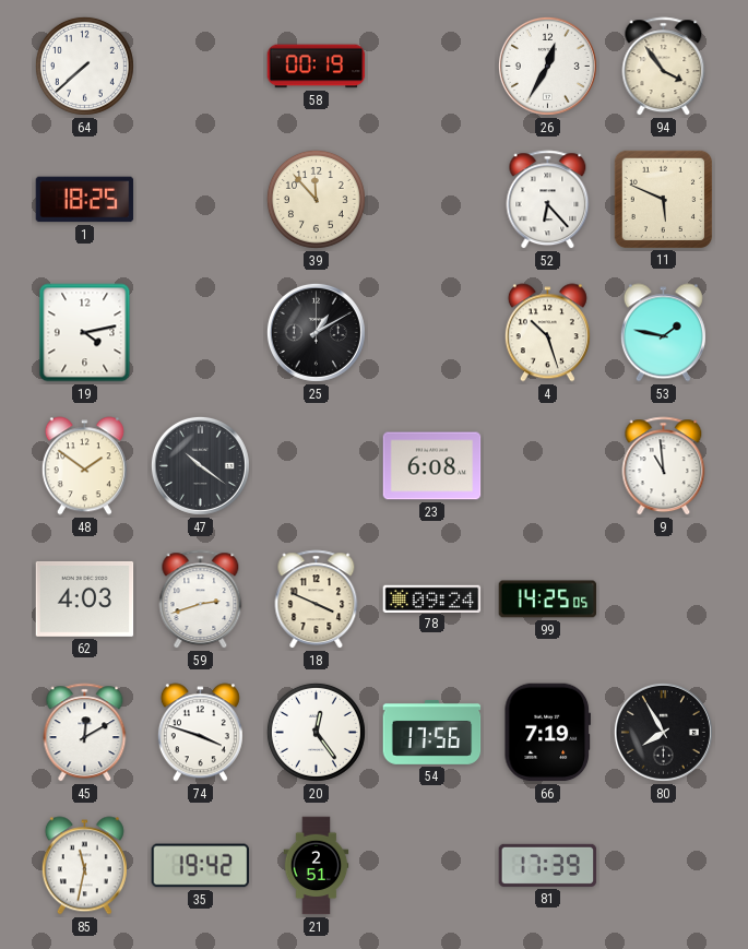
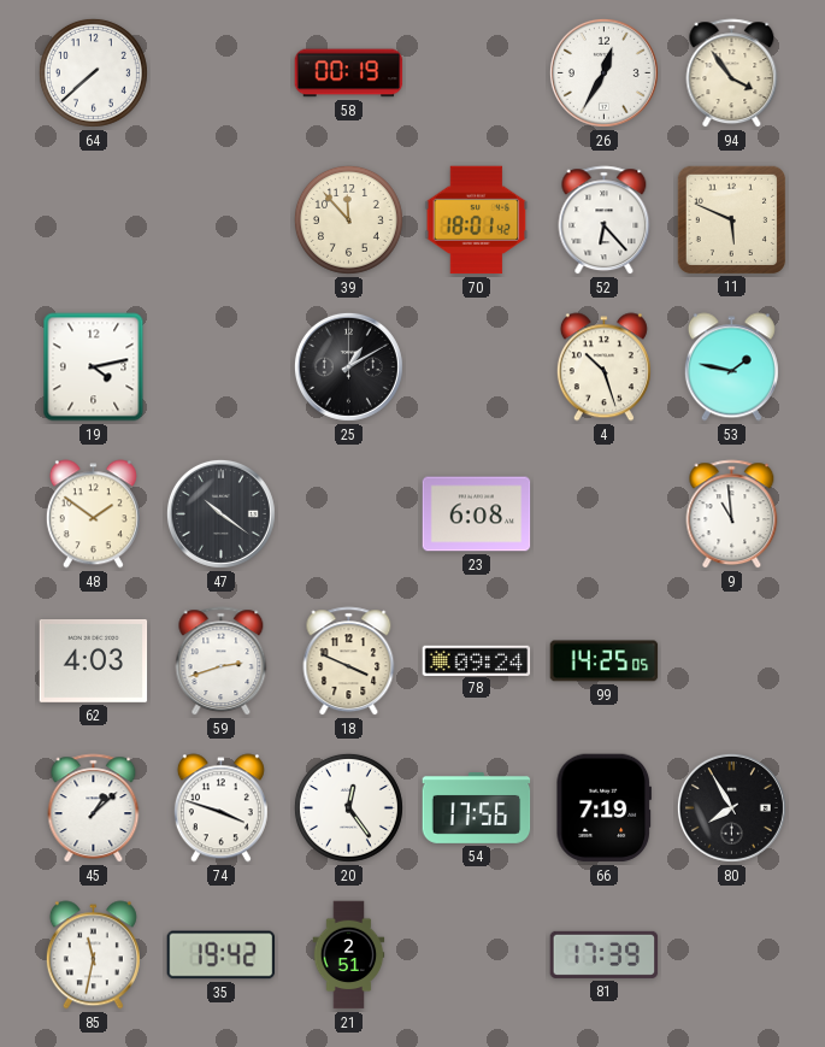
1: 18:25 -> none
70: none -> 18:01
45: 12:10 -> 1:08
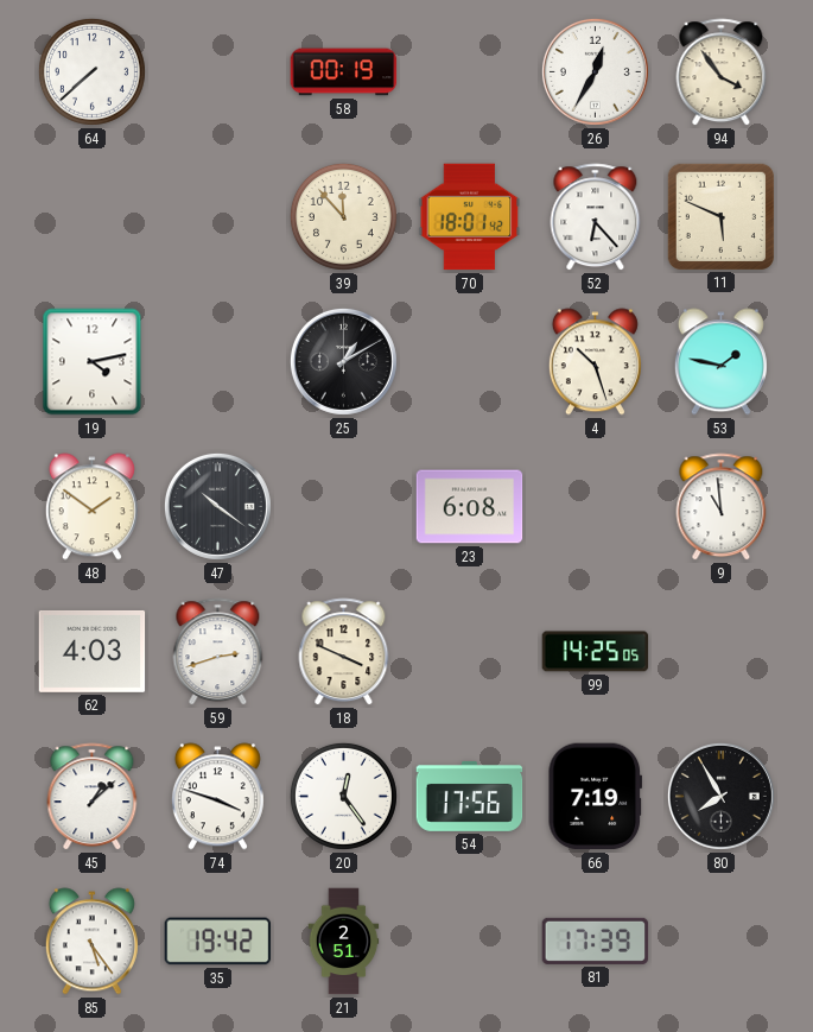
78: 09:24 -> none
85: 11:32 -> 5:24
